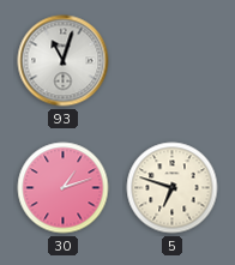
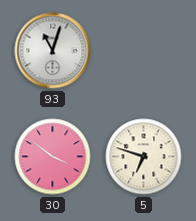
30: 1:12 -> 3:51
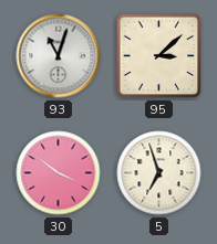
95: none -> 3:08
5: 6:48 -> 6:57
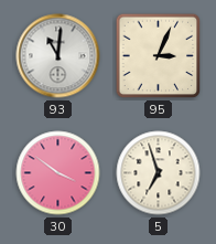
93: 11:03 -> 11:01
95: 3:08 -> 3:04
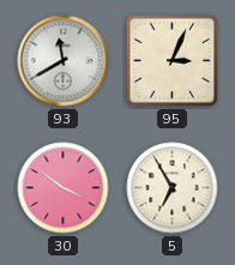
93: 11:01 -> 11:40
5: 6:57 -> 6:55
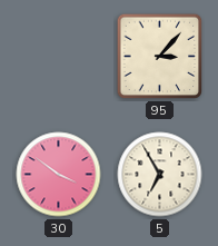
93: 11:40 -> none
95: 3:04 -> 3:07
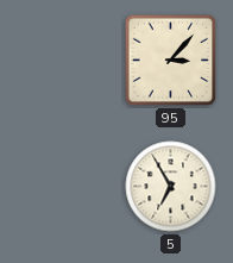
30: 3:51 -> none
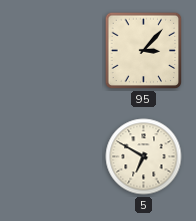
5: 6:55 -> 6:50
